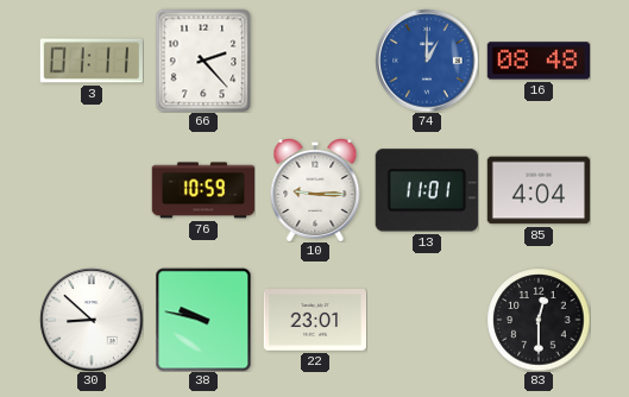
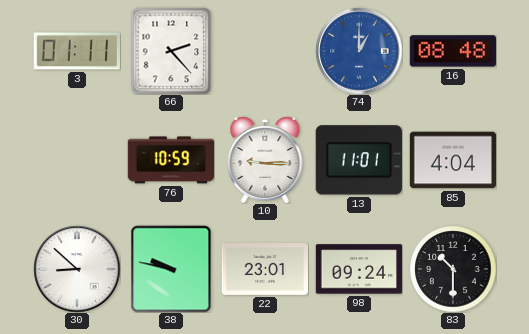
98: none -> 09:24
83: 12:30 -> 10:30
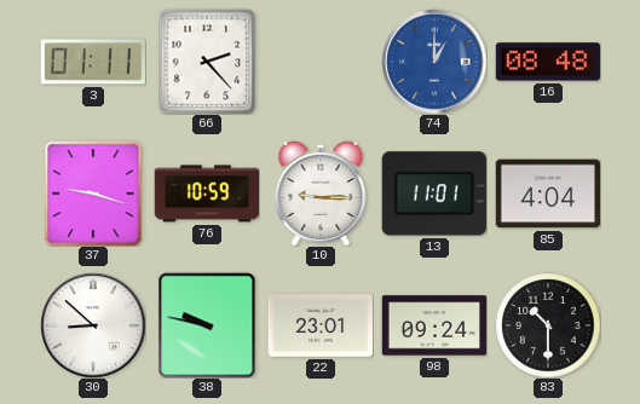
37: none -> 9:18
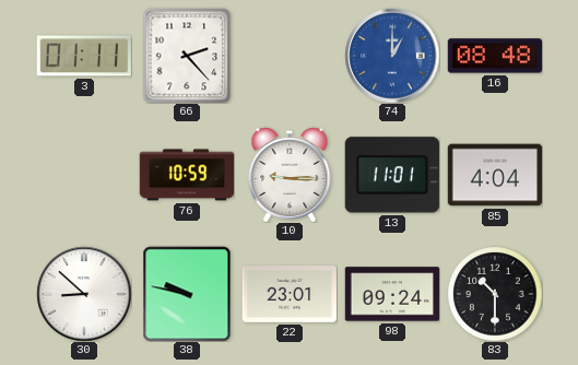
37: 9:18 -> none
